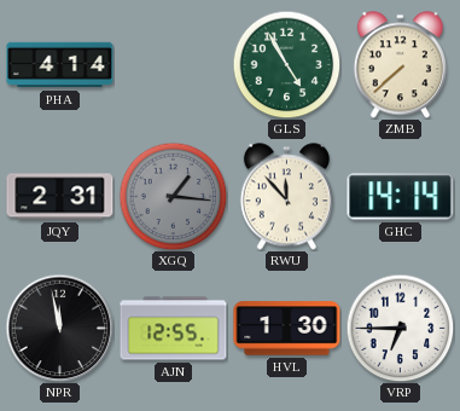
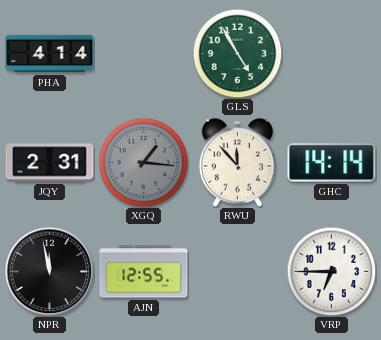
ZMB: 7:38 -> none
HVL: 1:30 -> none
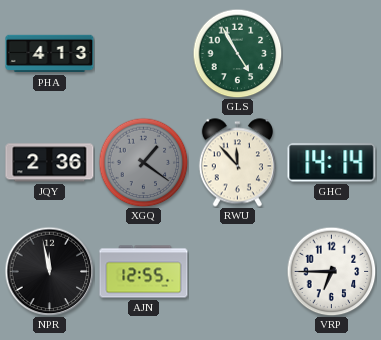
PHA: 4:14 -> 4:13
JQY: 2:31 -> 2:36
XGQ: 1:16 -> 1:21
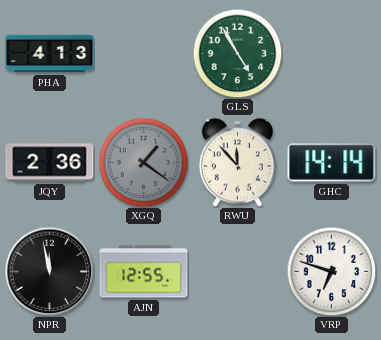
VRP: 6:45 -> 6:48
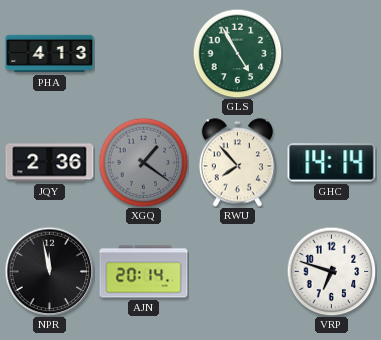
RWU: 11:53 -> 7:53
AJN: 12:55 -> 20:14
